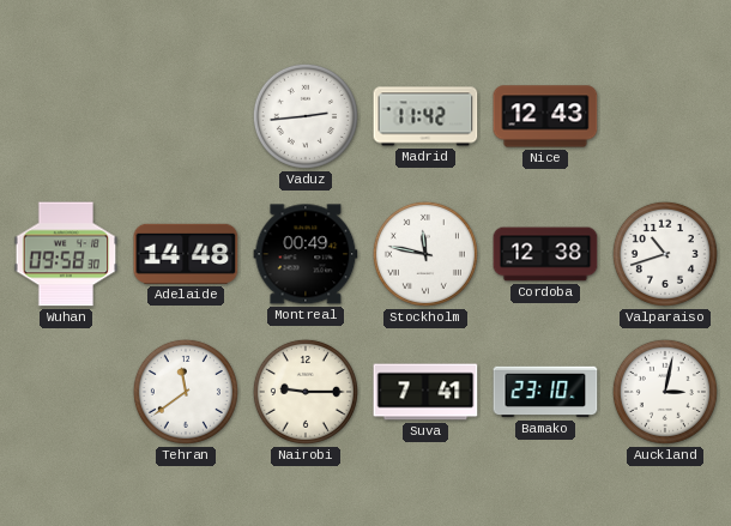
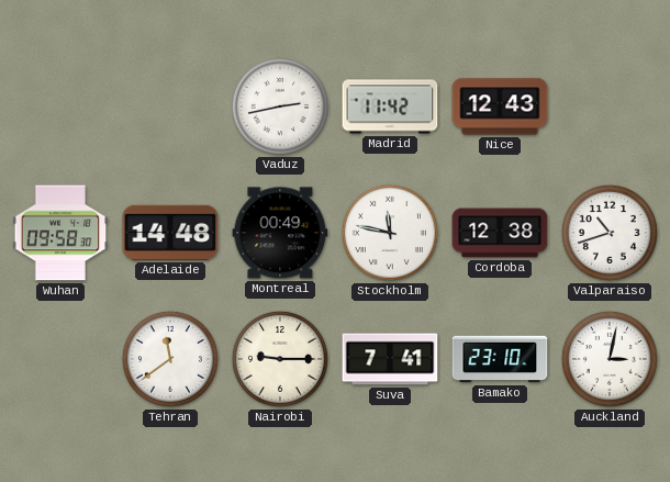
Vaduz: 2:44 -> 2:43
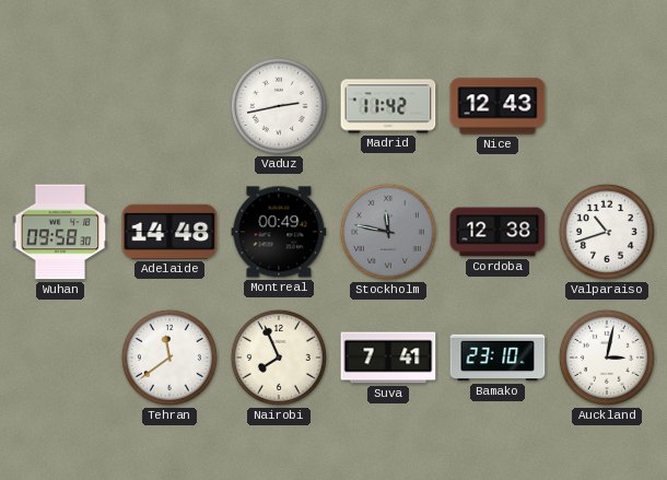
Stockholm dial: white -> grey
Nairobi: 9:15 -> 7:56
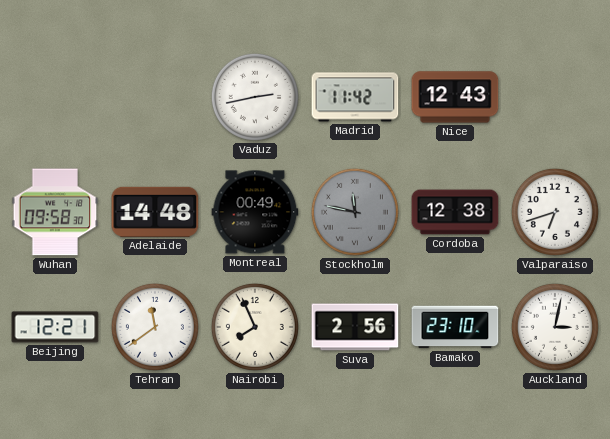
Valparaiso: 10:42 -> 6:42
Beijing: none -> 12:21
Suva: 7:41 -> 2:56
